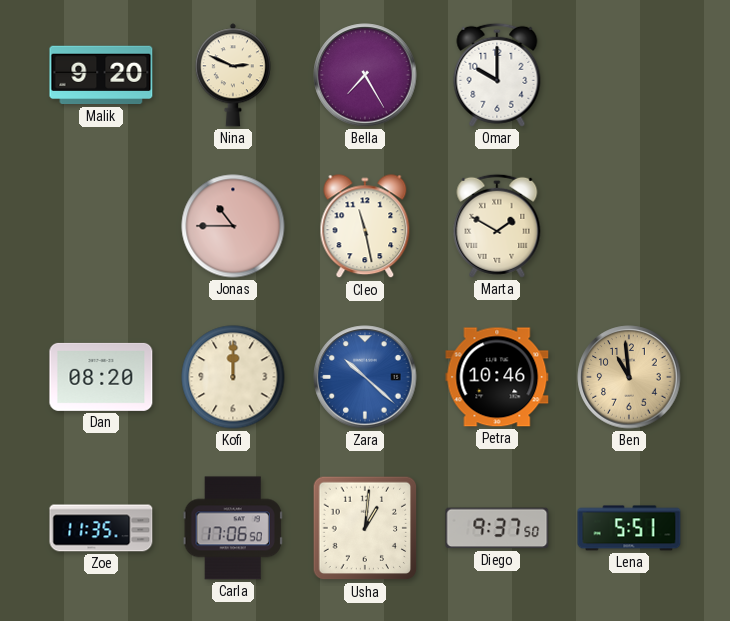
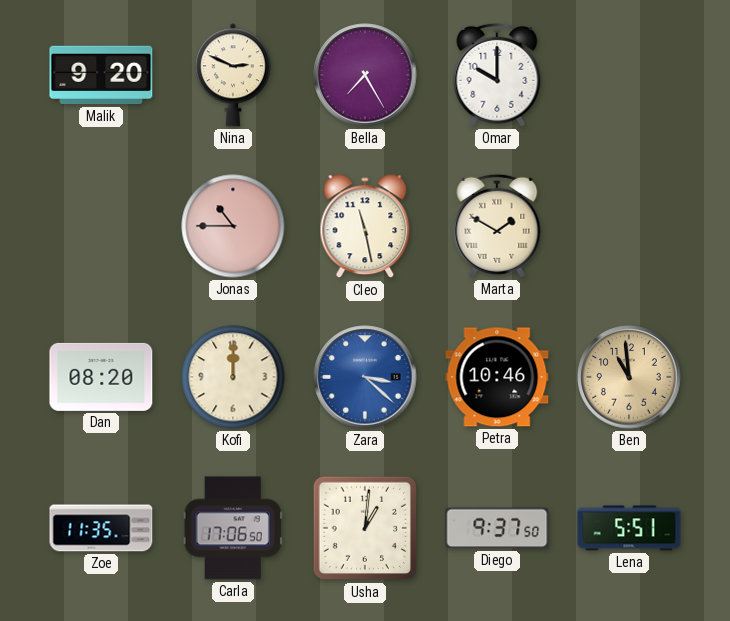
Zara: 10:22 -> 3:22
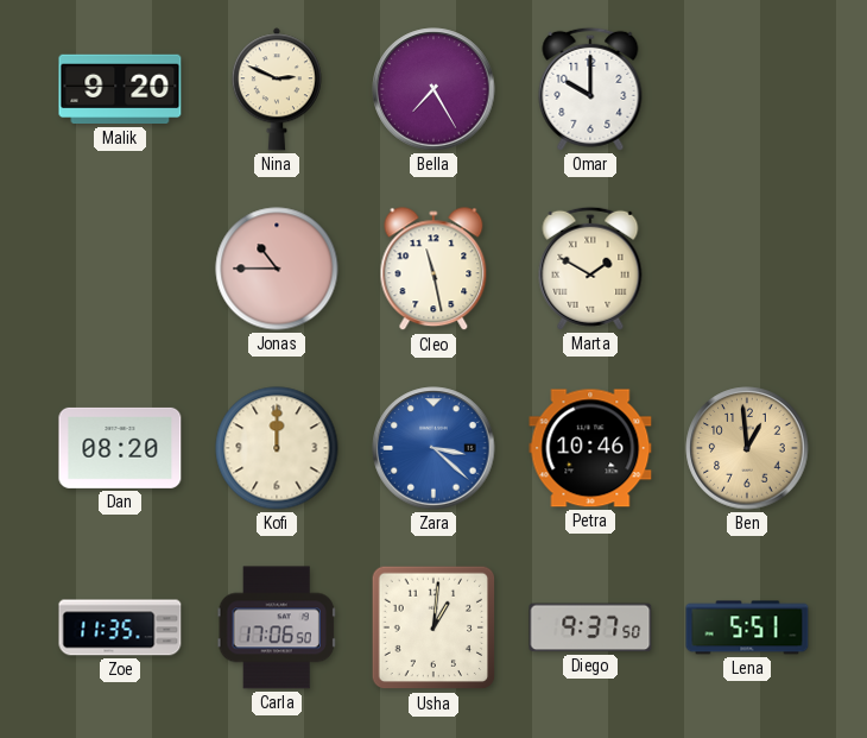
Ben: 10:59 -> 12:59
